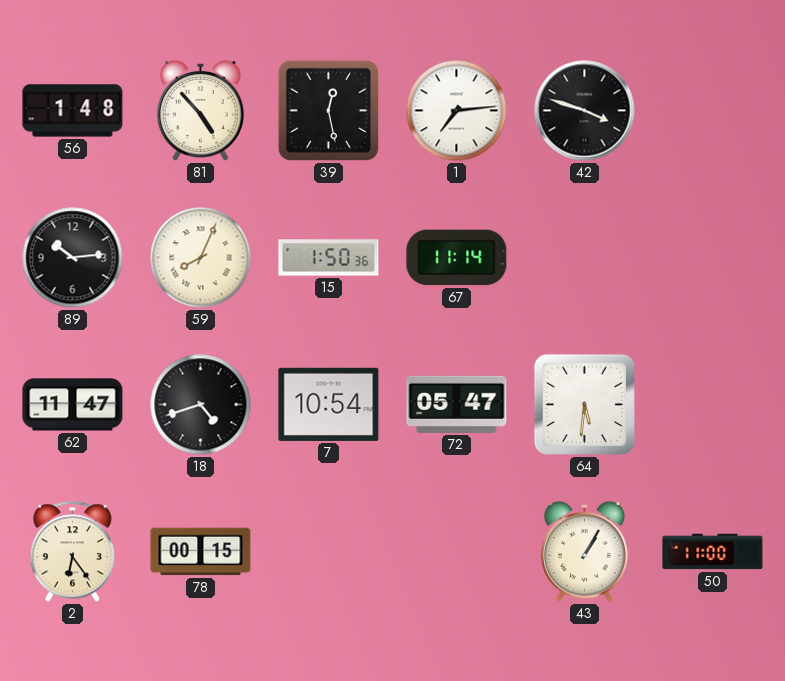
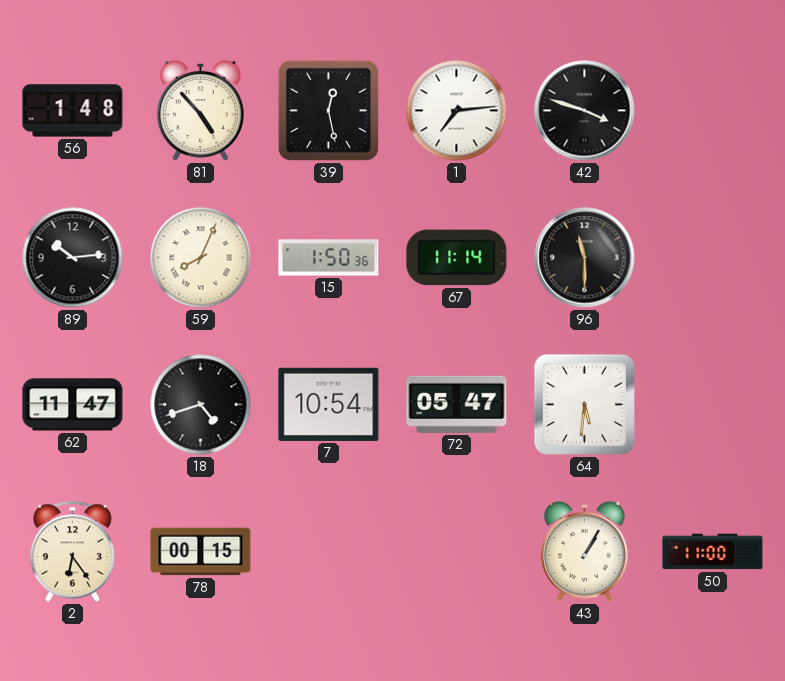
96: none -> 11:30
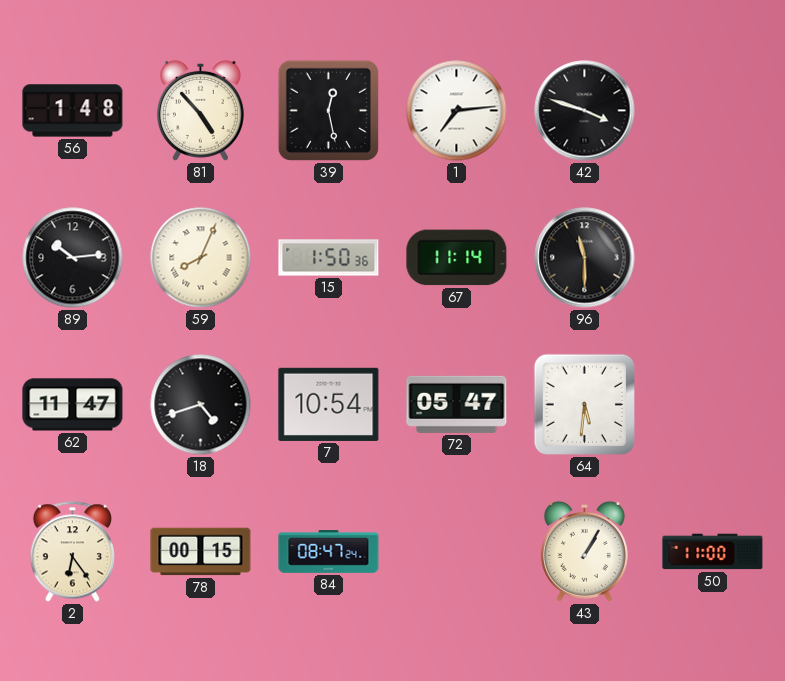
84: none -> 08:47
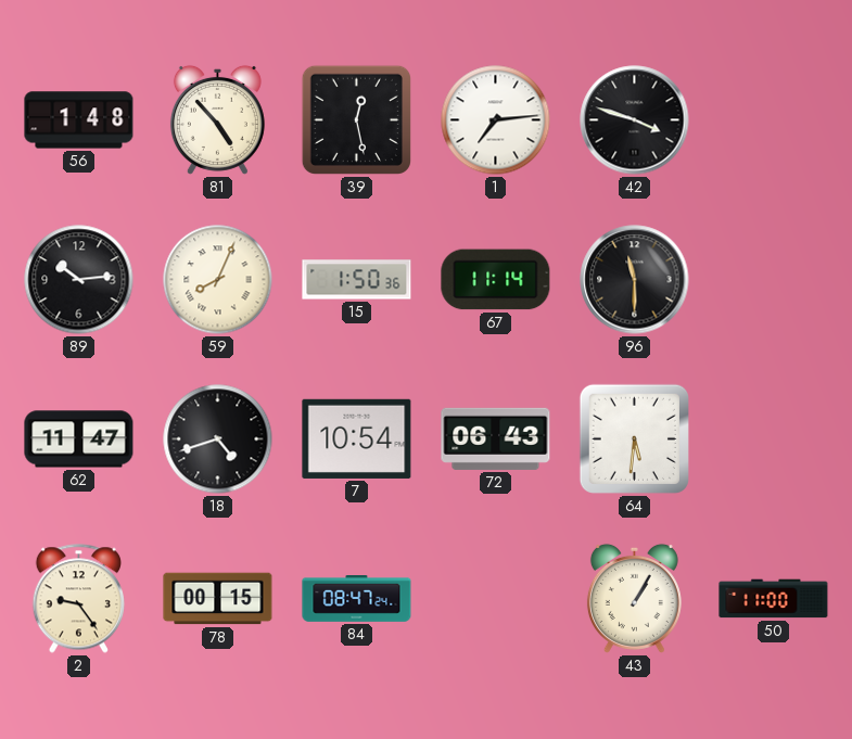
72: 05:47 -> 06:43
2: 6:24 -> 9:24
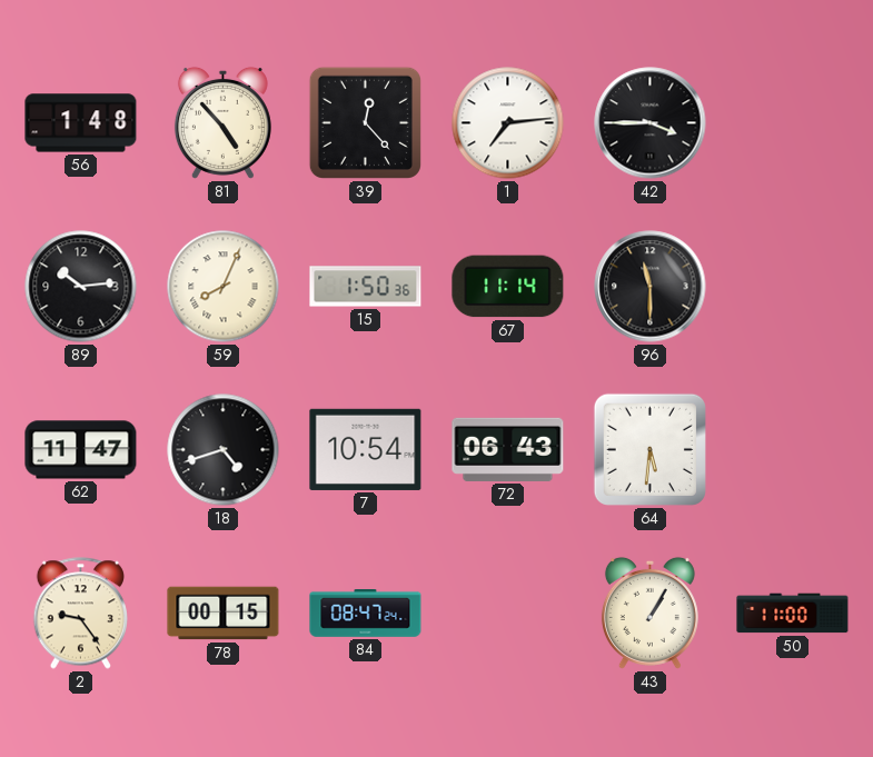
39: 12:28 -> 12:23
42: 3:48 -> 3:45
